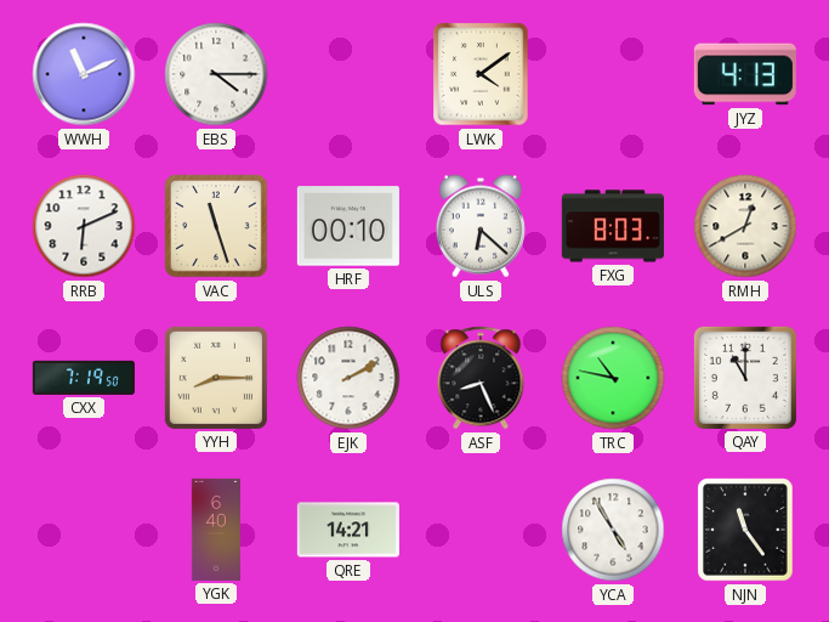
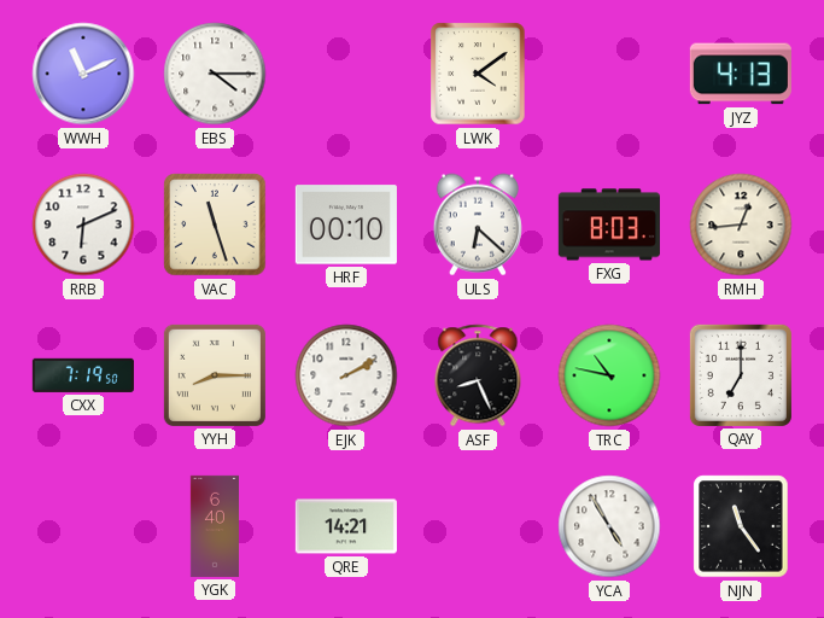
RMH: 12:40 -> 12:44
QAY: 11:00 -> 7:00
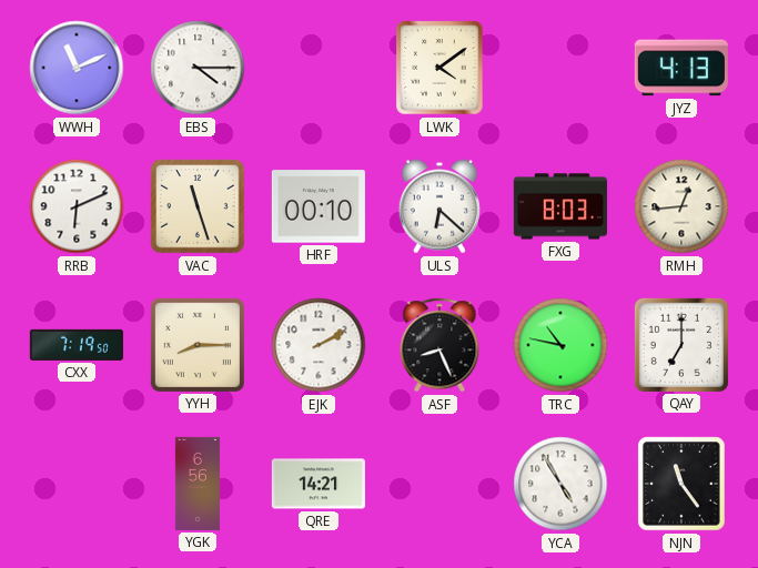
YGK: 6:40 -> 6:56
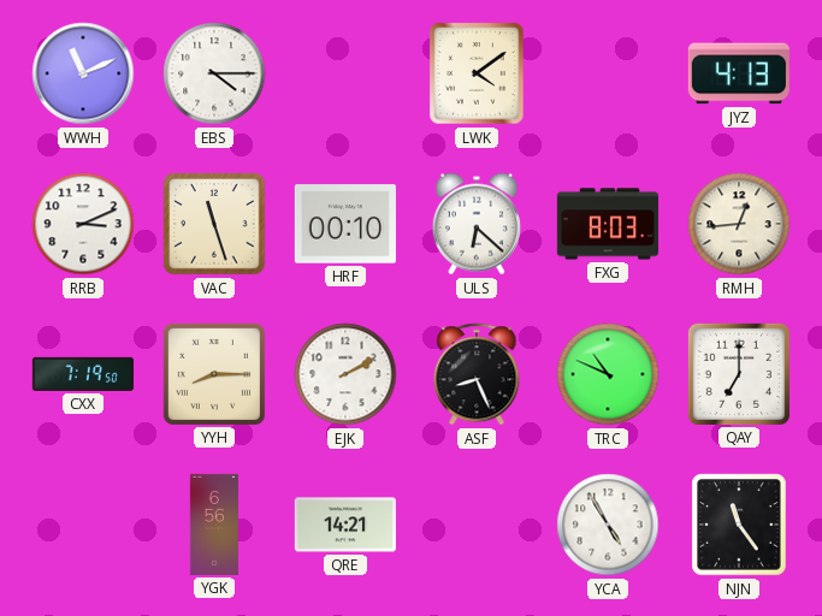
RRB: 6:11 -> 3:11
TRC: 10:47 -> 10:49
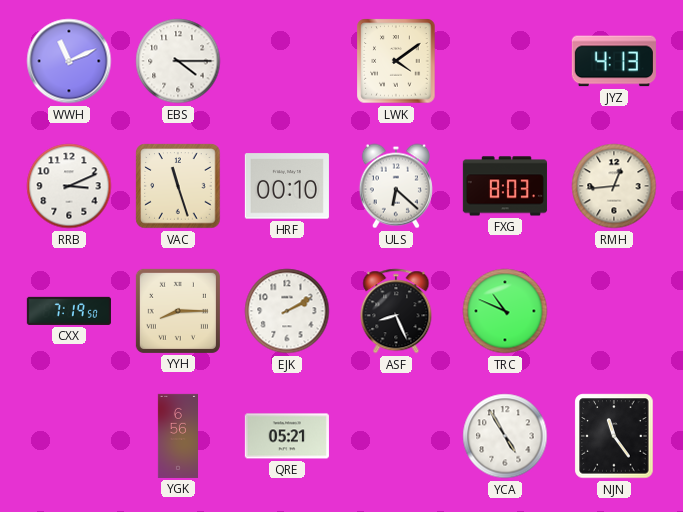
QAY: 7:00 -> none
QRE: 14:21 -> 05:21
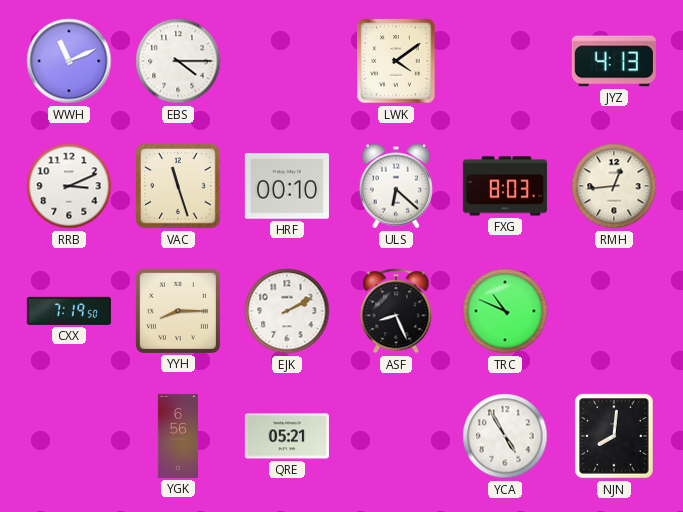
NJN: 11:24 -> 8:01
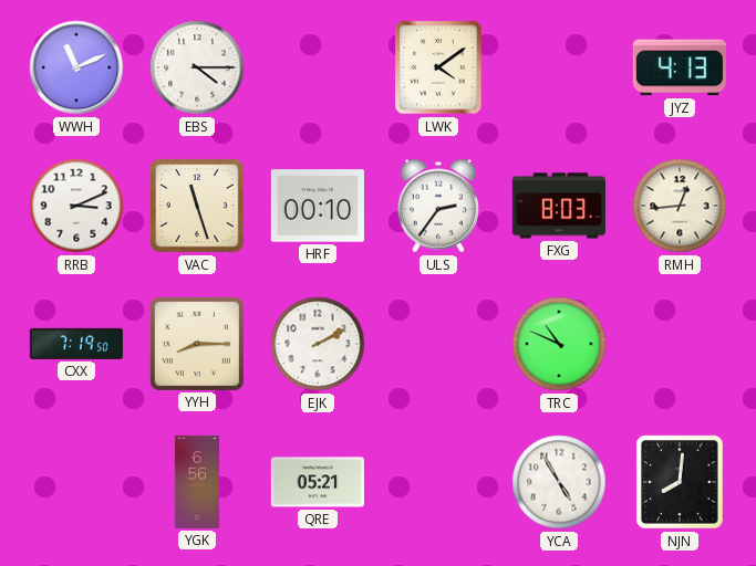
ULS: 6:22 -> 2:36
ASF: 8:26 -> none
